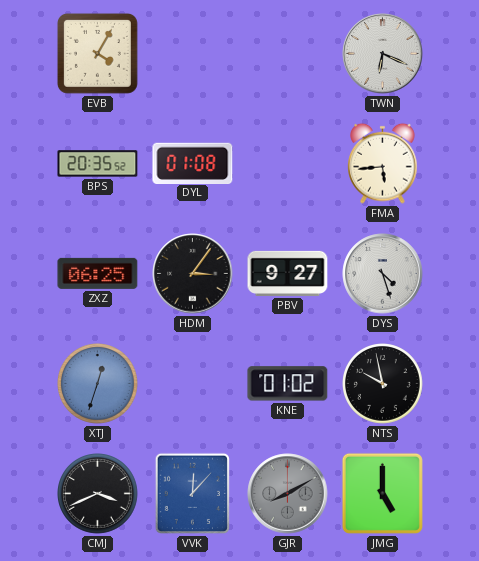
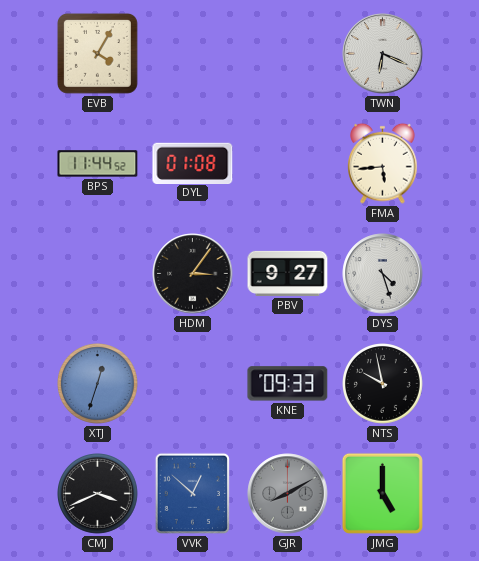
BPS: 20:35 -> 11:44
ZXZ: 06:25 -> none
KNE: 01:02 -> 09:33
VVK: 12:07 -> 12:52
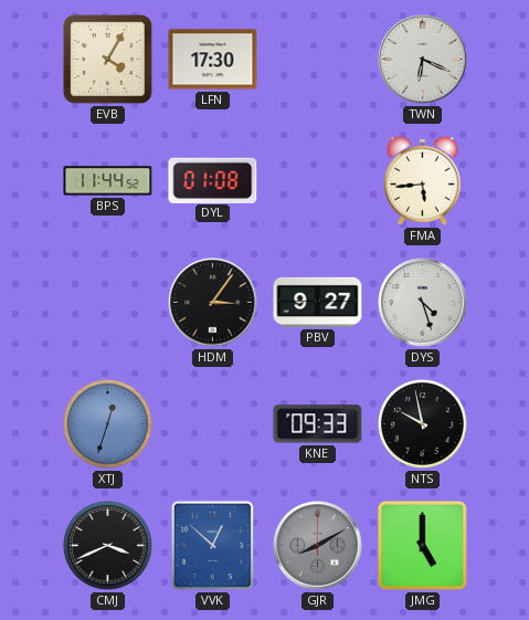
LFN: none -> 17:30
